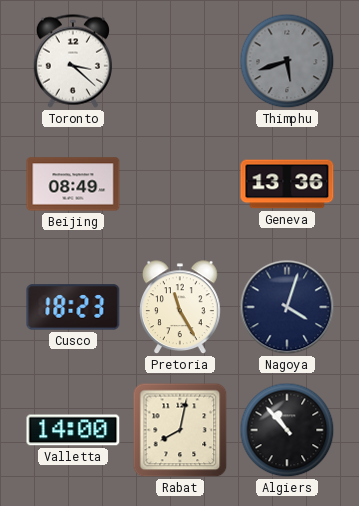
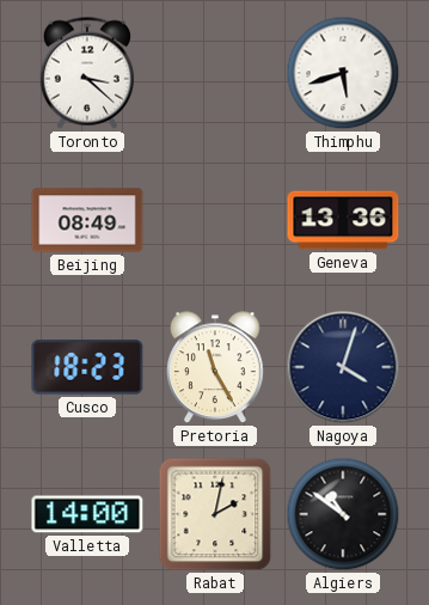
Thimphu dial: grey -> white
Rabat: 8:02 -> 2:02
Algiers: 10:53 -> 10:51
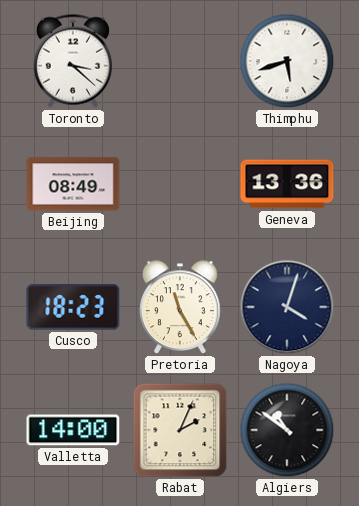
Rabat: 2:02 -> 2:04
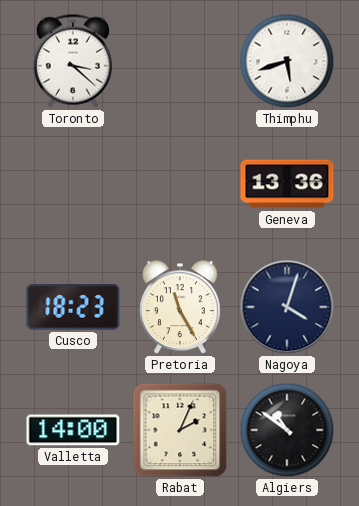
Beijing: 08:49 -> none
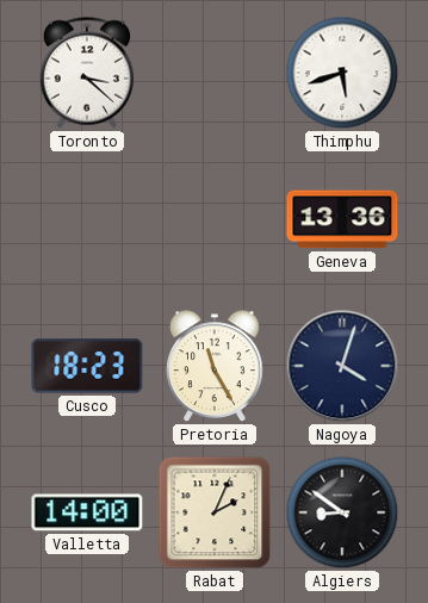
Algiers: 10:51 -> 8:51
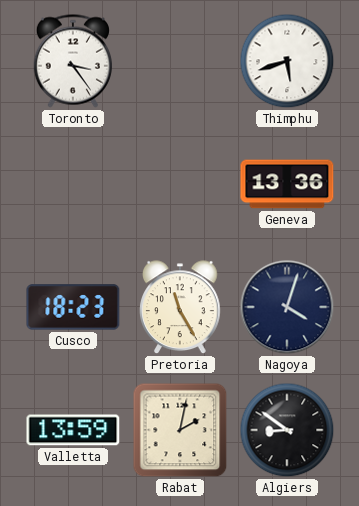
Toronto: 3:22 -> 3:24
Valletta: 14:00 -> 13:59
Rabat: 2:04 -> 2:02
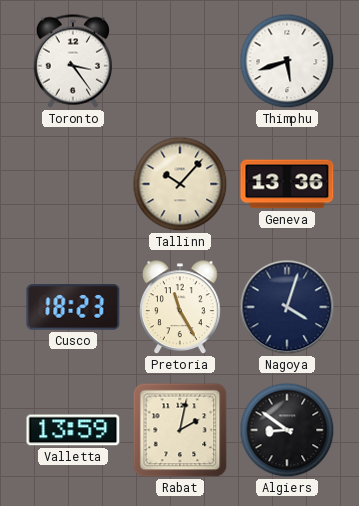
Tallinn: none -> 10:07
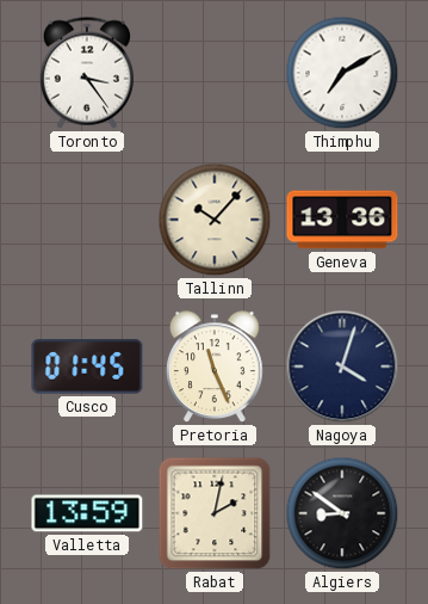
Thimphu: 5:42 -> 7:10
Cusco: 18:23 -> 01:45
Pretoria: 11:25 -> 11:26
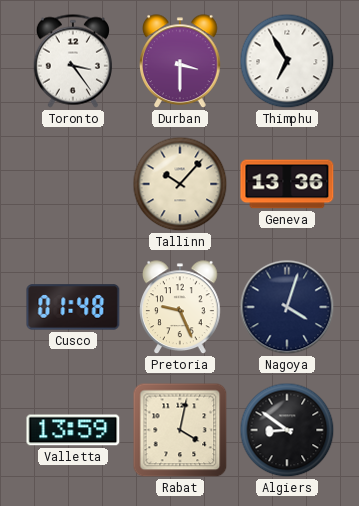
Durban: none -> 3:30
Thimphu: 7:10 -> 6:55
Cusco: 01:45 -> 01:48
Pretoria: 11:26 -> 9:26
Rabat: 2:02 -> 4:02
